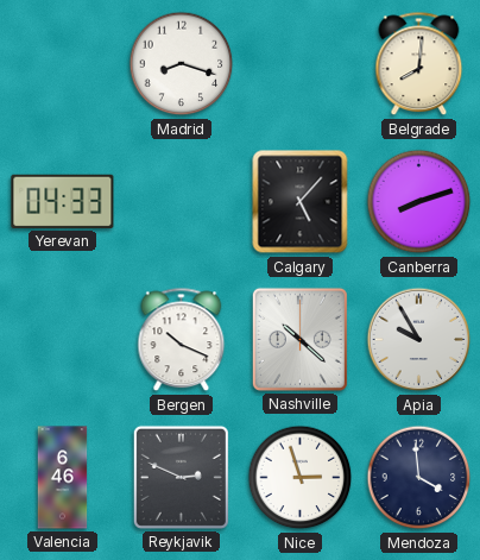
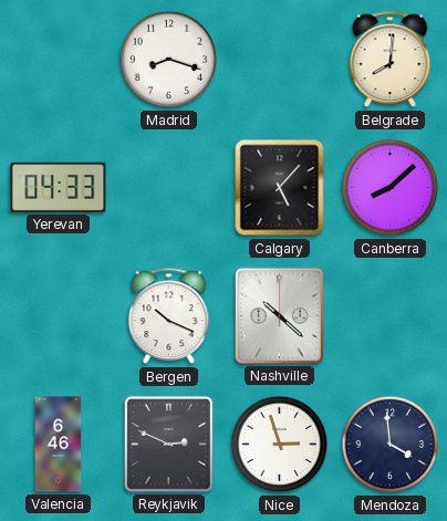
Canberra: 8:12 -> 8:08
Apia: 9:55 -> none
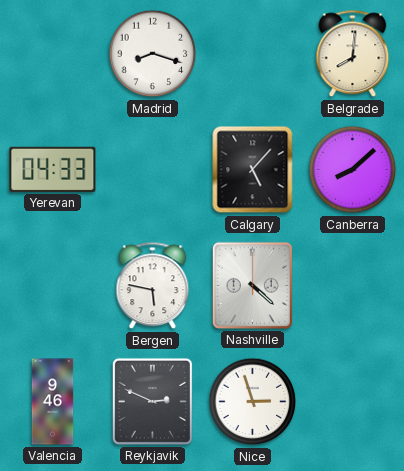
Bergen: 10:19 -> 5:47
Nashville: 10:22 -> 4:22
Valencia: 6:46 -> 9:46
Mendoza: 3:59 -> none
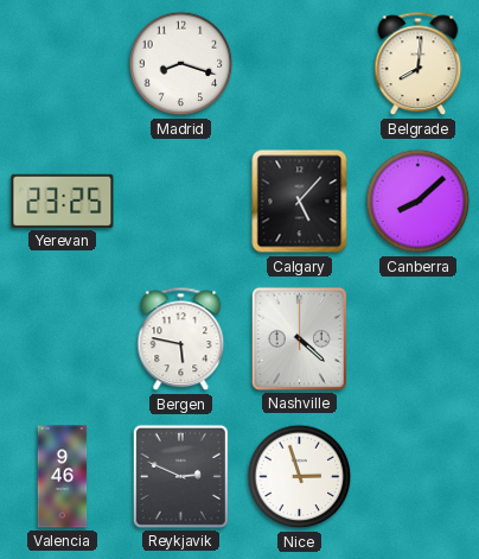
Yerevan: 04:33 -> 23:25
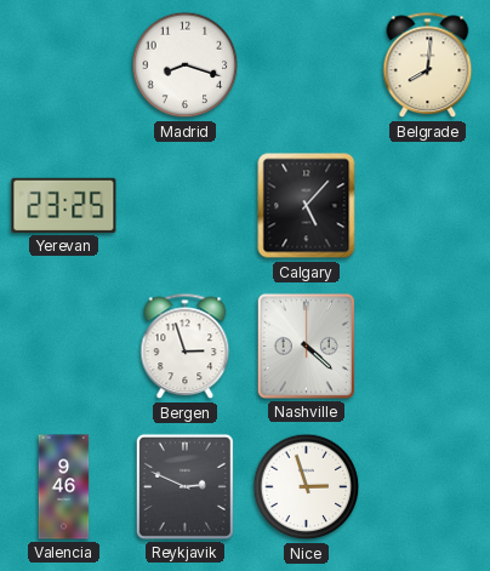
Canberra: 8:08 -> none
Bergen: 5:47 -> 2:57
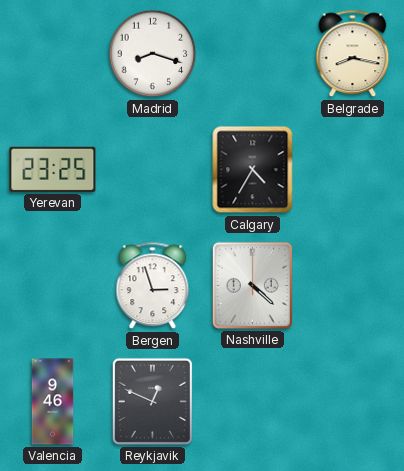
Belgrade: 8:01 -> 8:17
Calgary: 5:07 -> 4:35
Reykjavik: 2:49 -> 12:49
Nice: 2:57 -> none
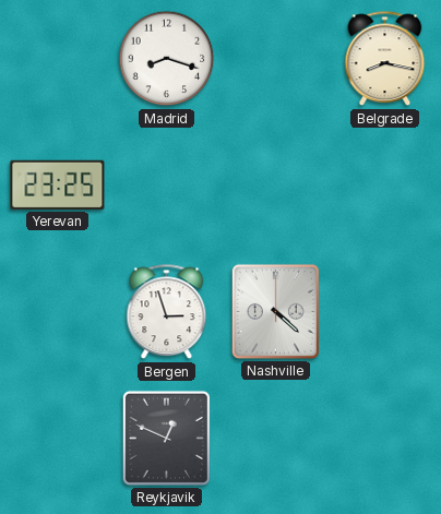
Calgary: 4:35 -> none
Valencia: 9:46 -> none
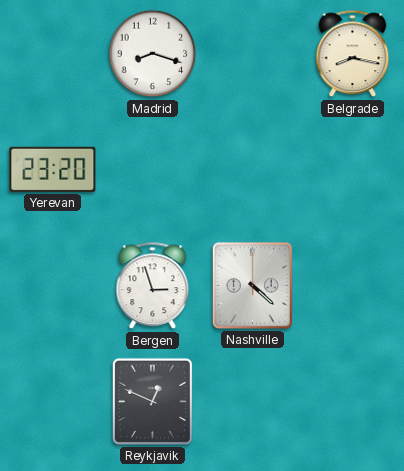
Yerevan: 23:25 -> 23:20
